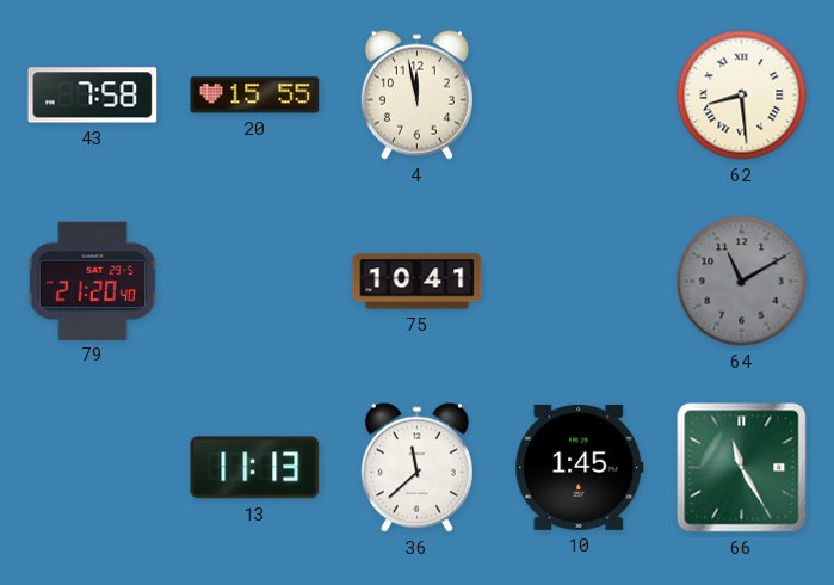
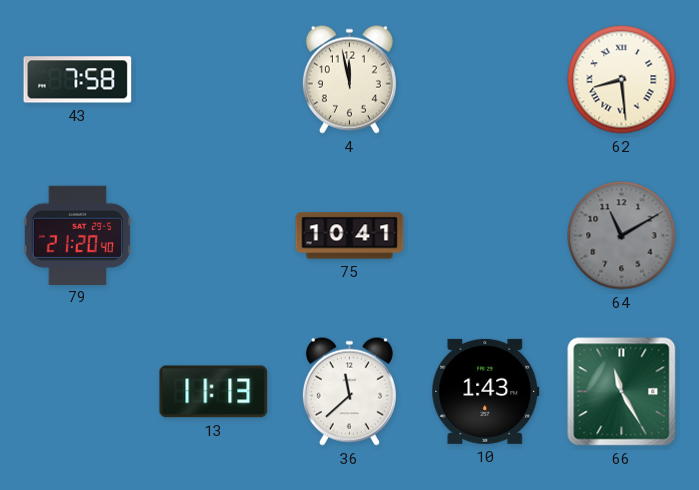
20: 15:55 -> none
10: 1:45 -> 1:43
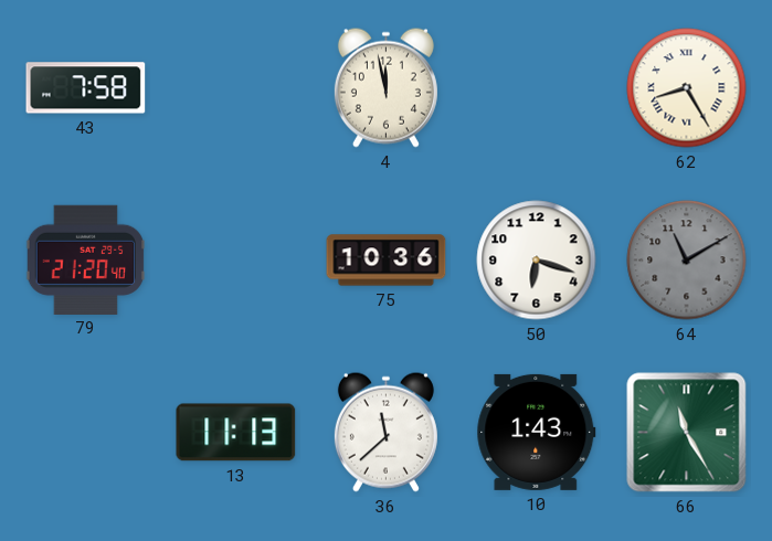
62: 8:29 -> 8:25
75: 10:41 -> 10:36
50: none -> 6:18
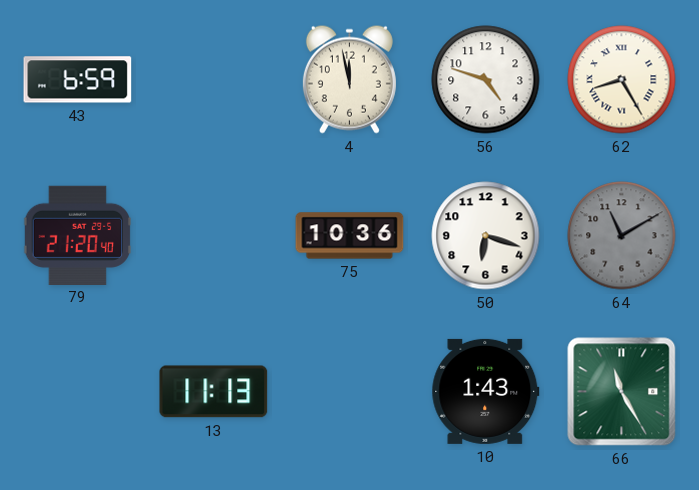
43: 7:58 -> 6:59
56: none -> 4:48
36: 11:38 -> none
